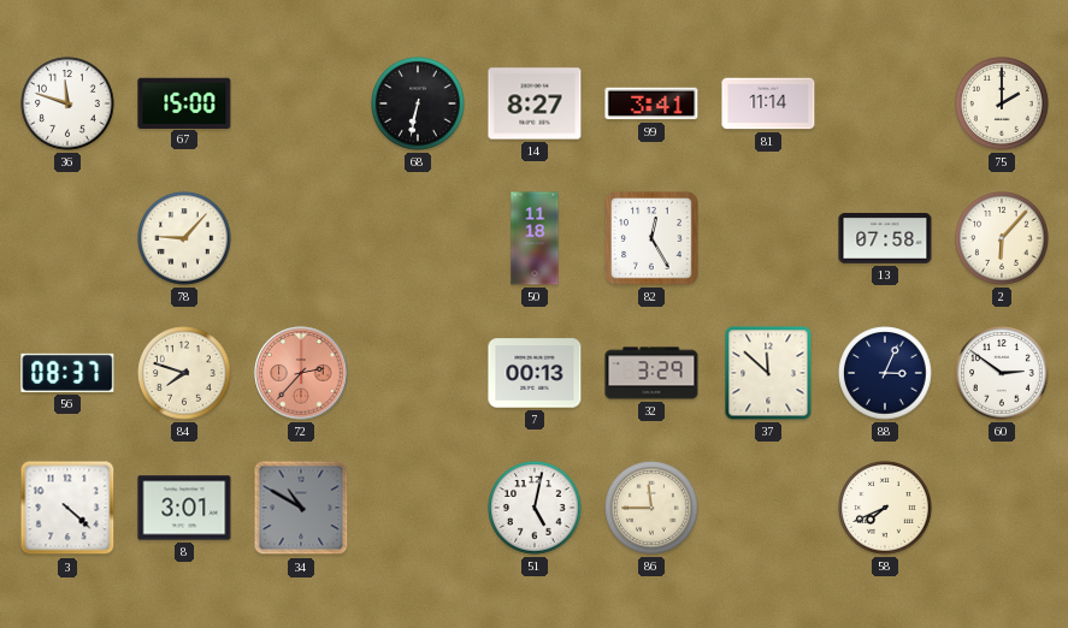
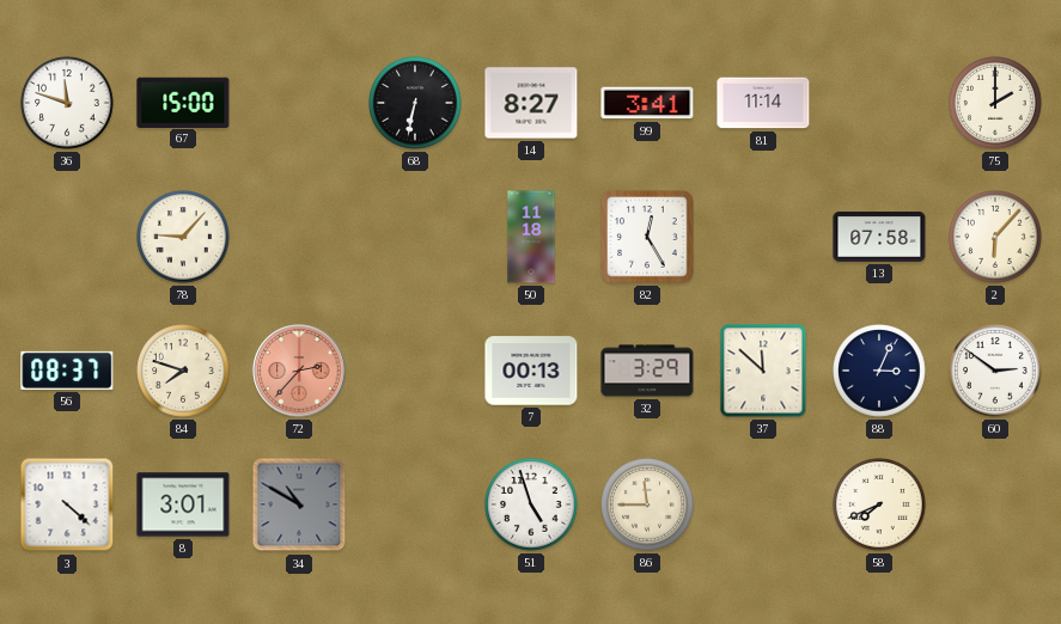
51: 5:02 -> 4:57
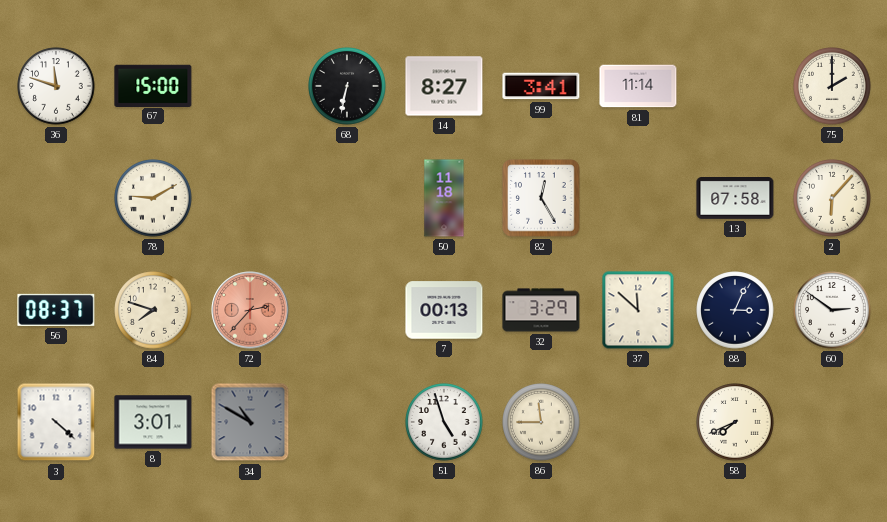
78: 9:07 -> 9:10
